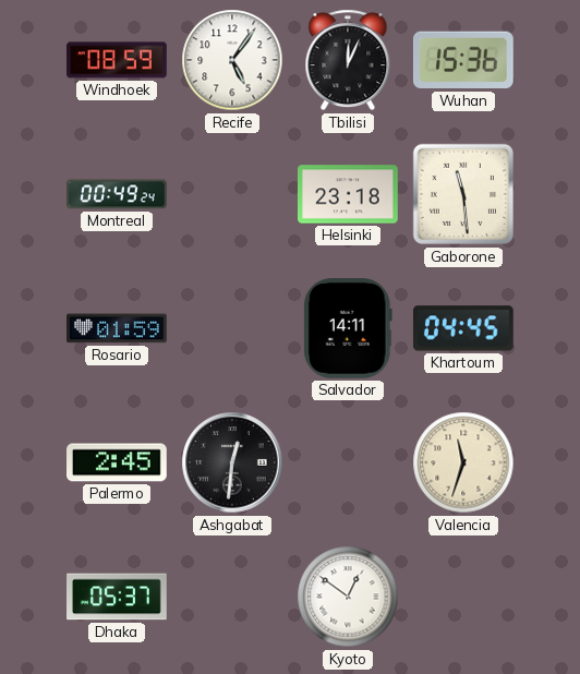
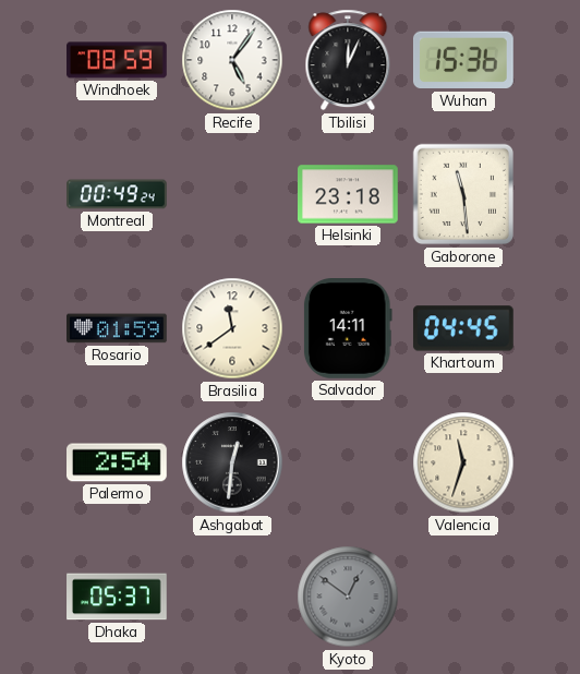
Brasilia: none -> 11:39
Palermo: 2:45 -> 2:54
Kyoto dial: white -> grey
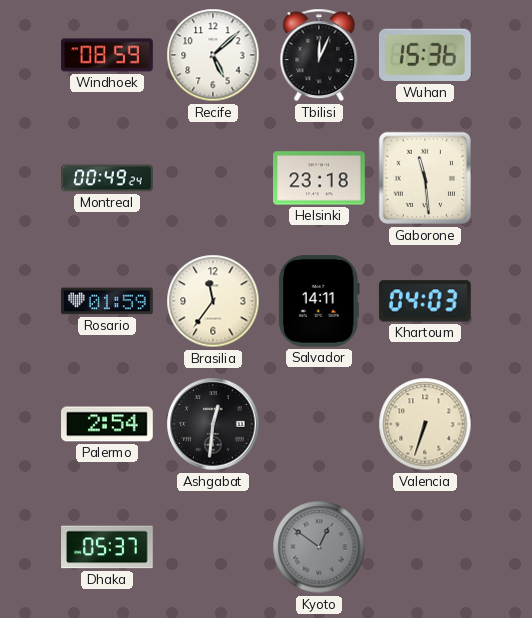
Recife: 5:06 -> 5:08
Brasilia: 11:39 -> 11:36
Khartoum: 04:45 -> 04:03
Valencia: 11:33 -> 6:33
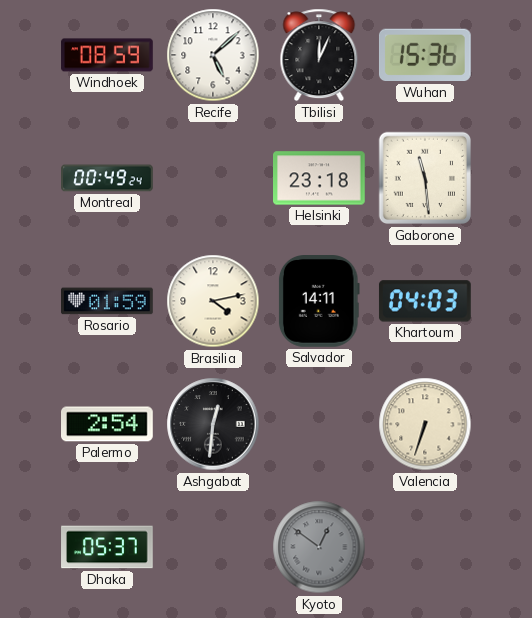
Brasilia: 11:36 -> 4:13
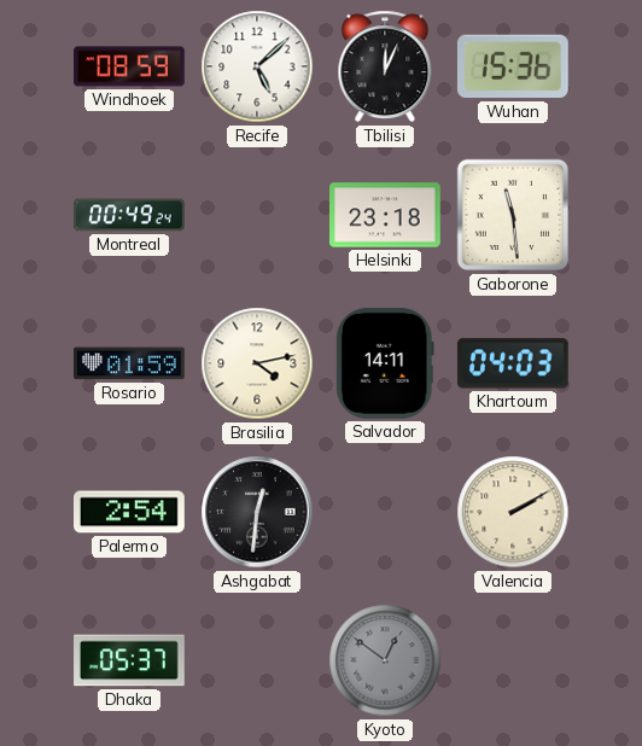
Valencia: 6:33 -> 2:10
